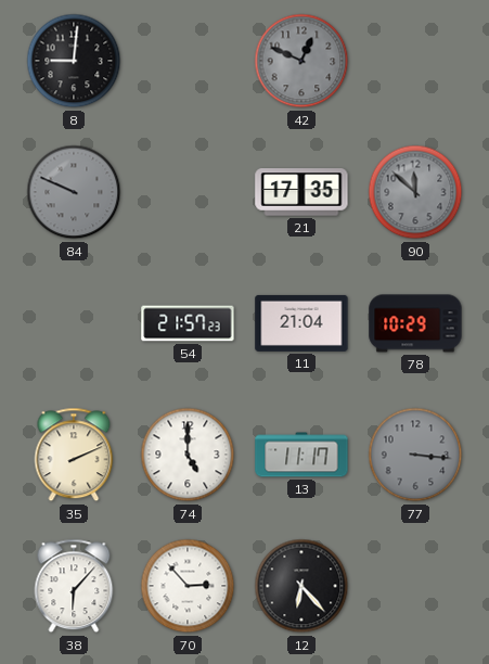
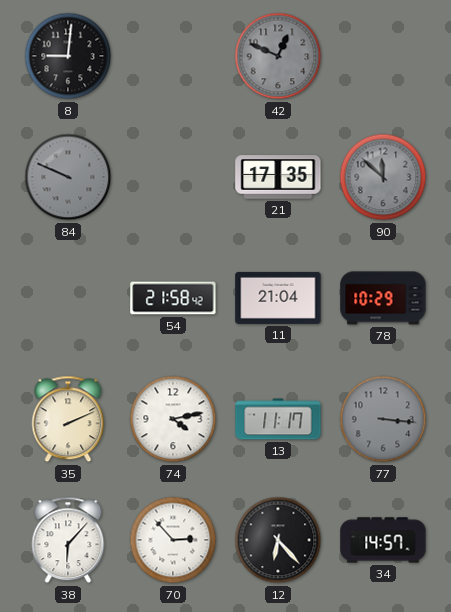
54: 21:57 -> 21:58
74: 5:00 -> 4:13
34: none -> 14:57
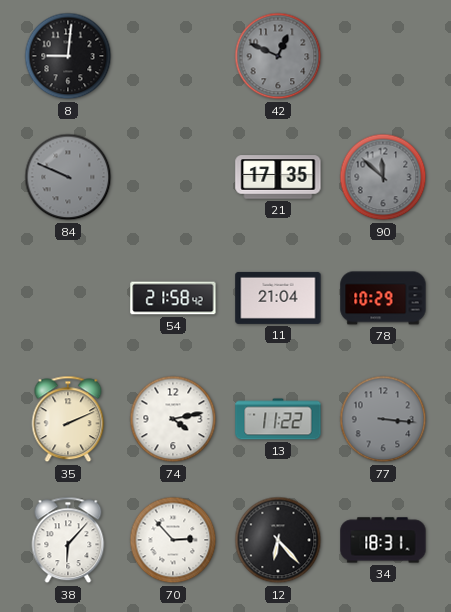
13: 11:17 -> 11:22
34: 14:57 -> 18:31
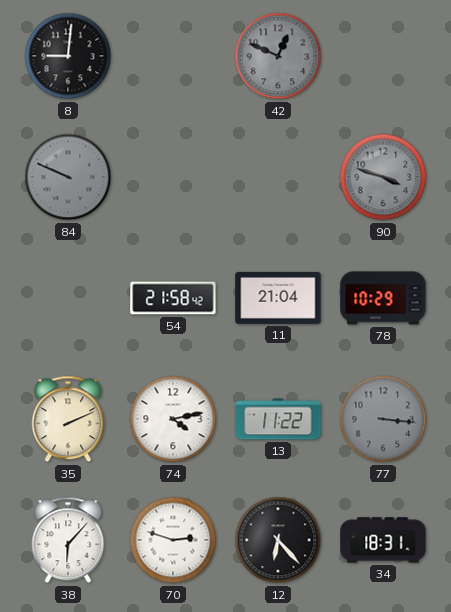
21: 17:35 -> none
90: 11:52 -> 3:48
70: 2:53 -> 2:48
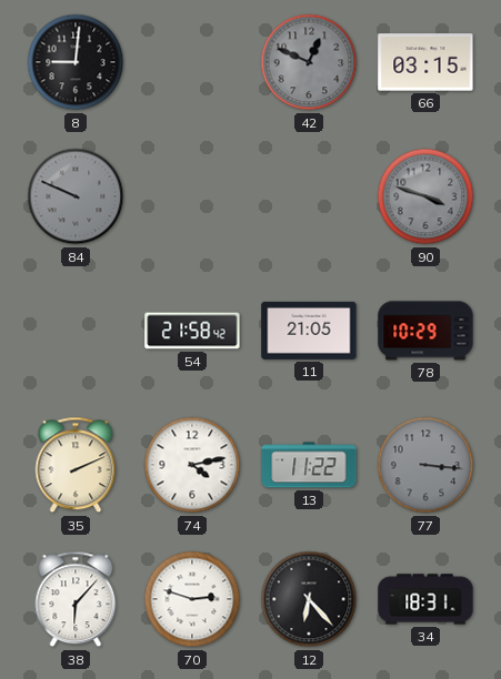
66: none -> 03:15
11: 21:04 -> 21:05
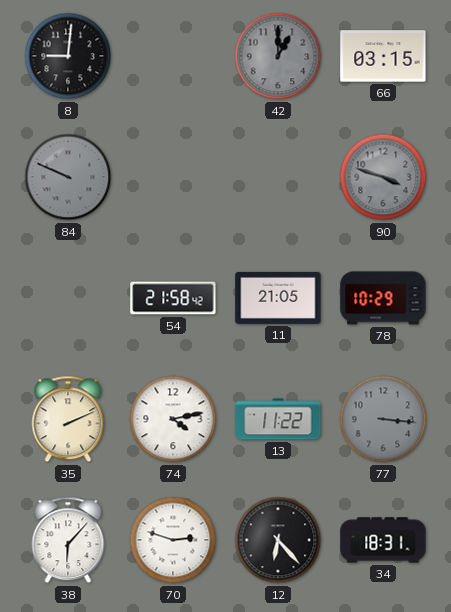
42: 12:49 -> 1:00
